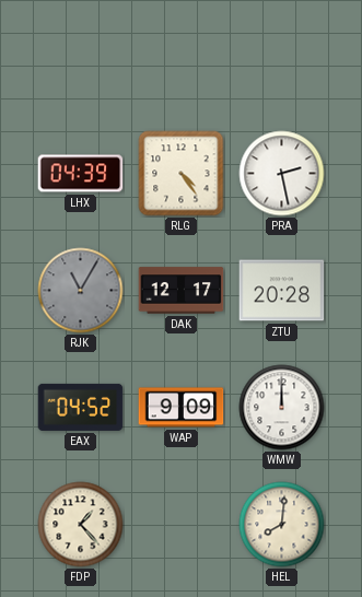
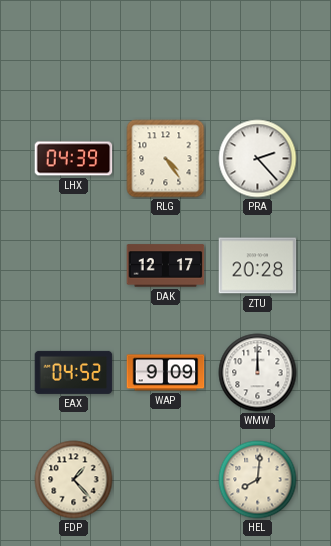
PRA: 2:28 -> 2:23
RJK: 11:05 -> none
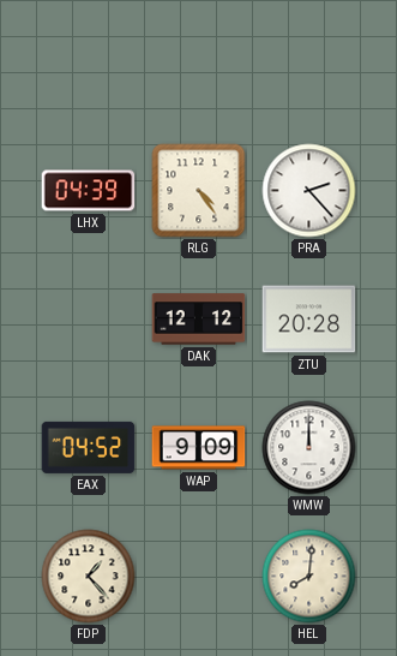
DAK: 12:17 -> 12:12
